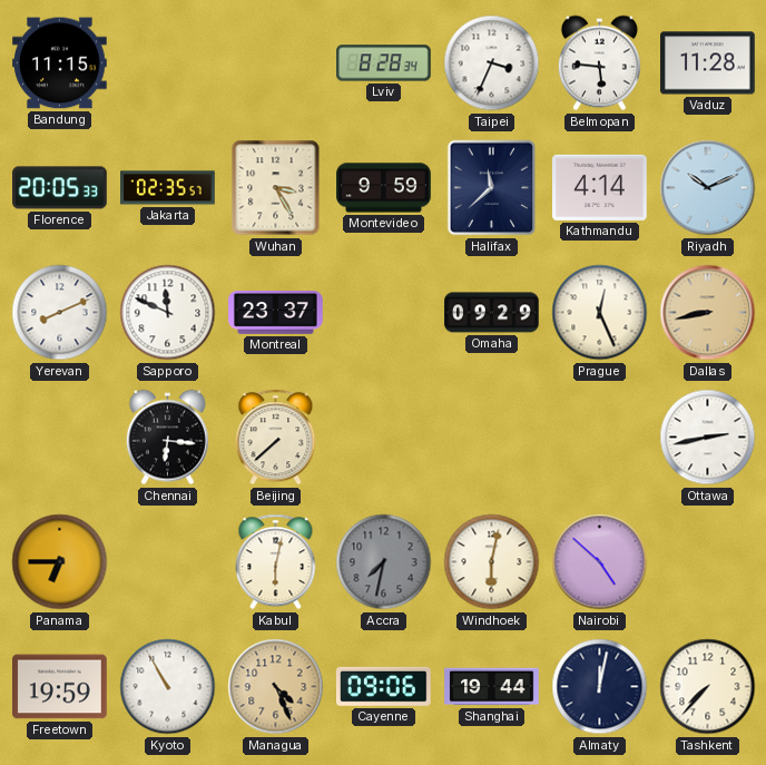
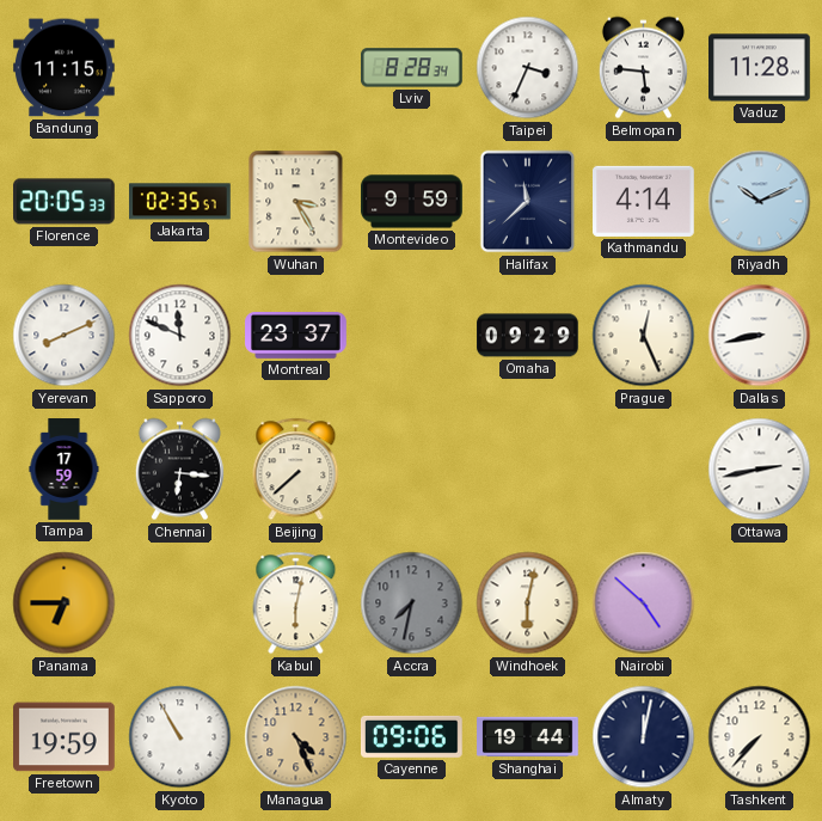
Dallas dial: champagne -> white
Tampa: none -> 17:59
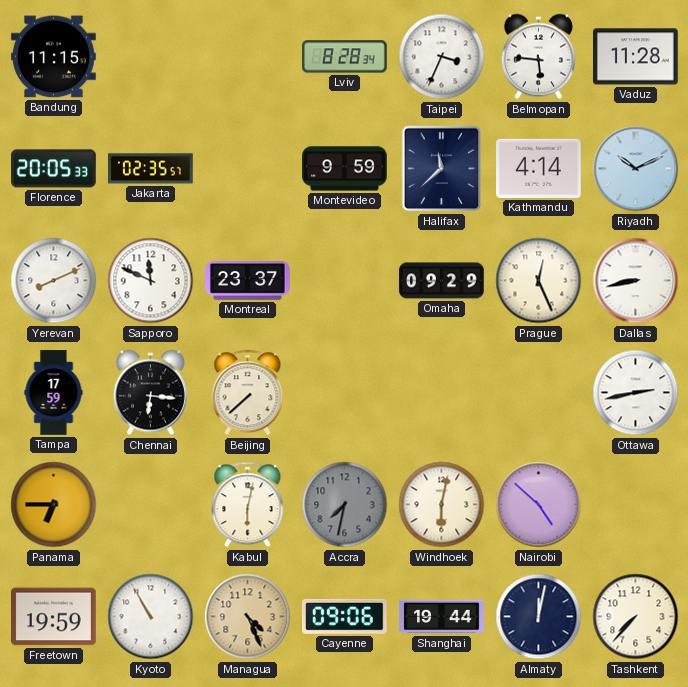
Wuhan: 3:25 -> none
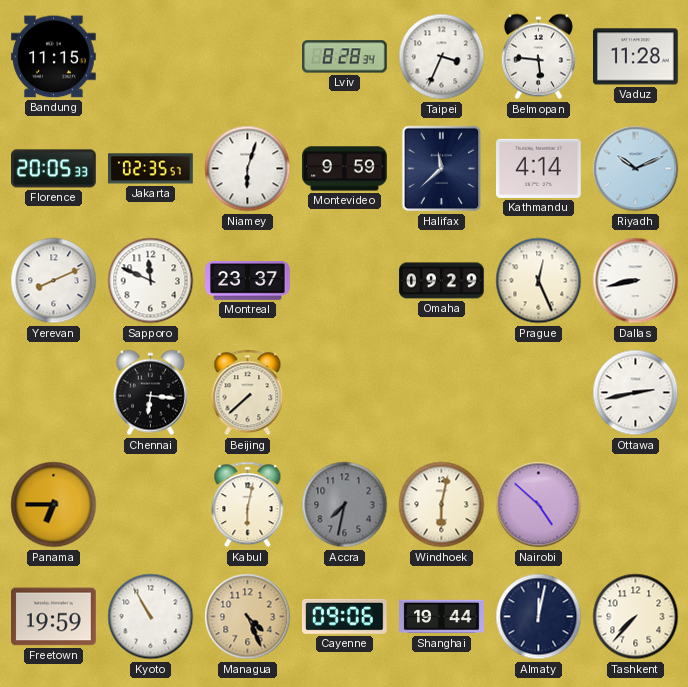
Niamey: none -> 6:03
Tampa: 17:59 -> none
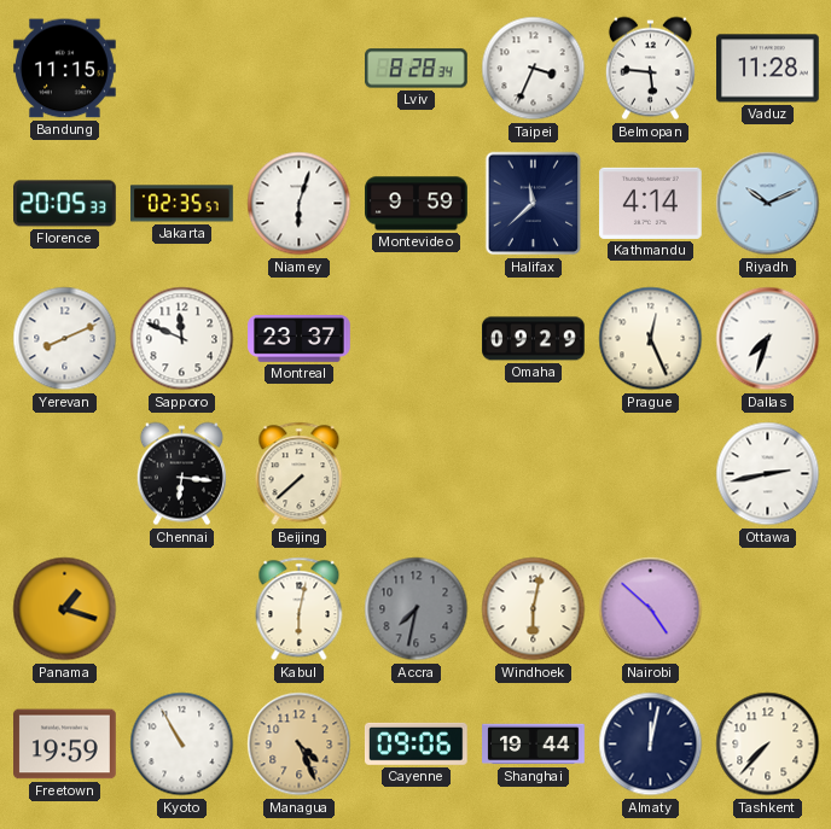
Dallas: 8:43 -> 7:33
Panama: 6:45 -> 1:18
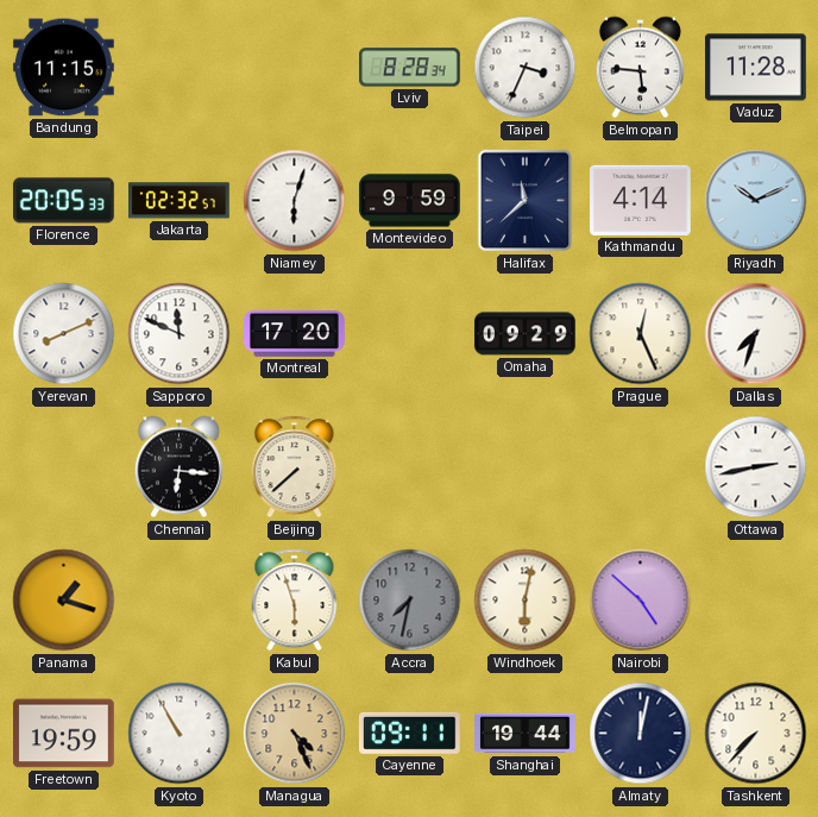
Jakarta: 02:35 -> 02:32
Montreal: 23:37 -> 17:20
Kabul: 6:02 -> 5:57
Cayenne: 09:06 -> 09:11
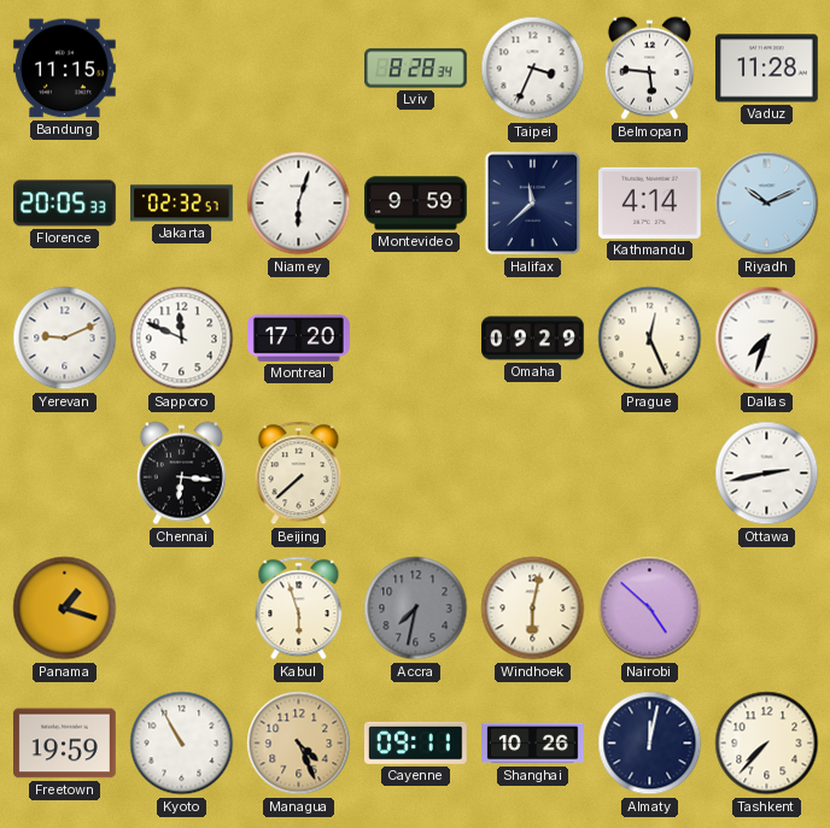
Yerevan: 8:11 -> 9:11
Shanghai: 19:44 -> 10:26
